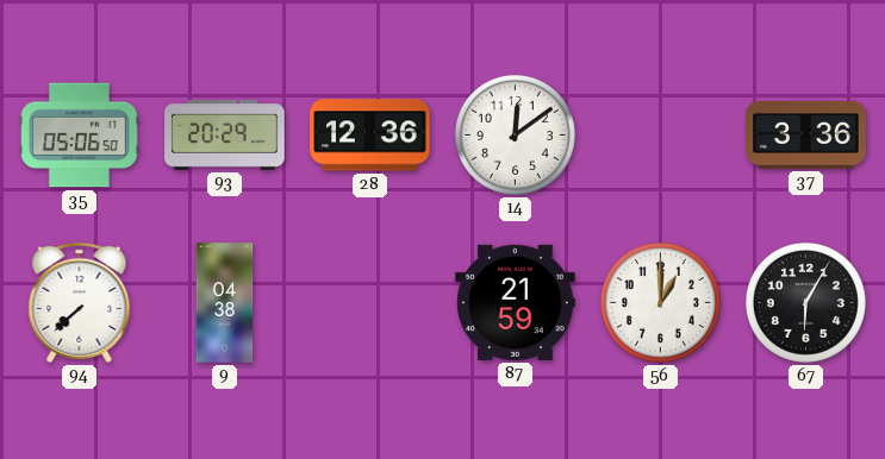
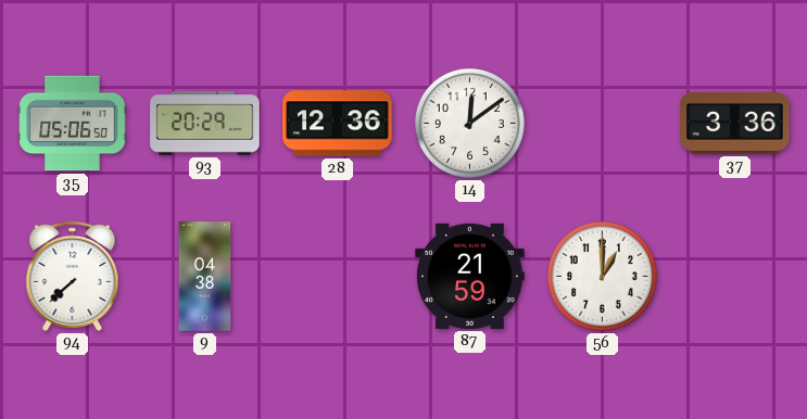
67: 6:05 -> none
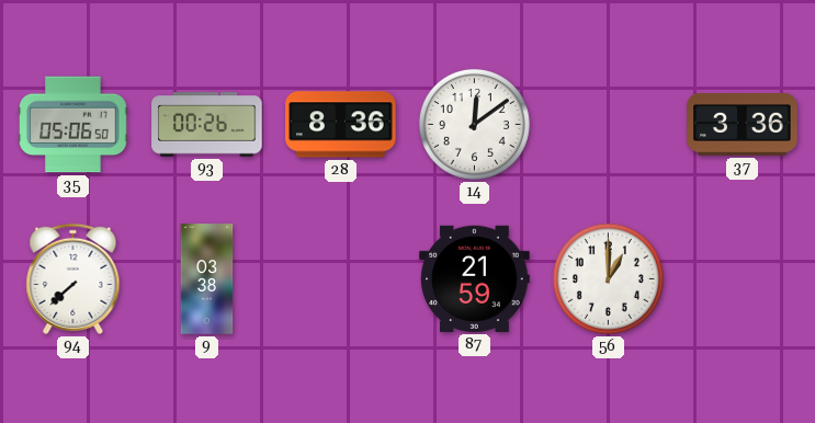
93: 20:29 -> 00:26
28: 12:36 -> 8:36
9: 04:38 -> 03:38
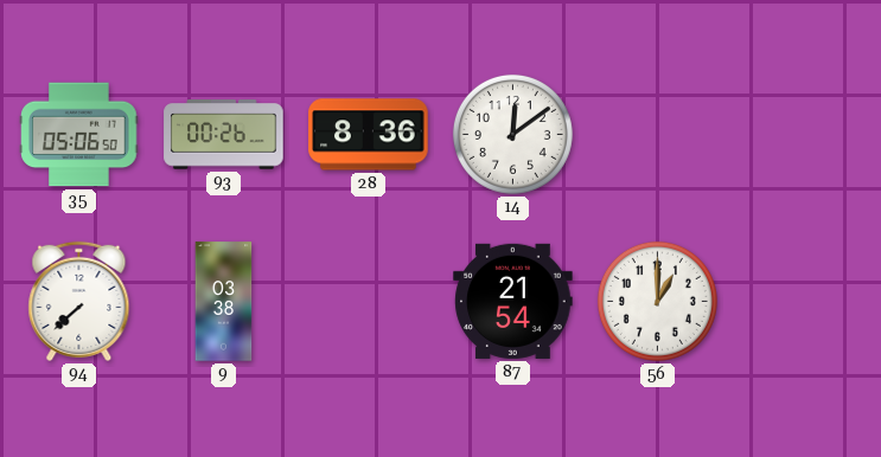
37: 3:36 -> none
87: 21:59 -> 21:54
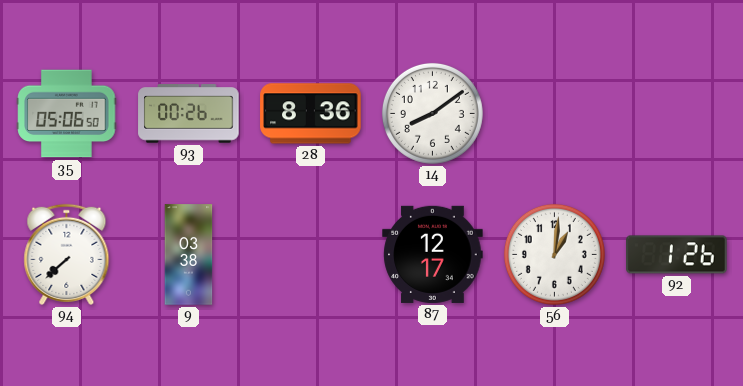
14: 12:09 -> 8:09
87: 21:54 -> 12:17
56: 1:00 -> 1:01
92: none -> 1:26
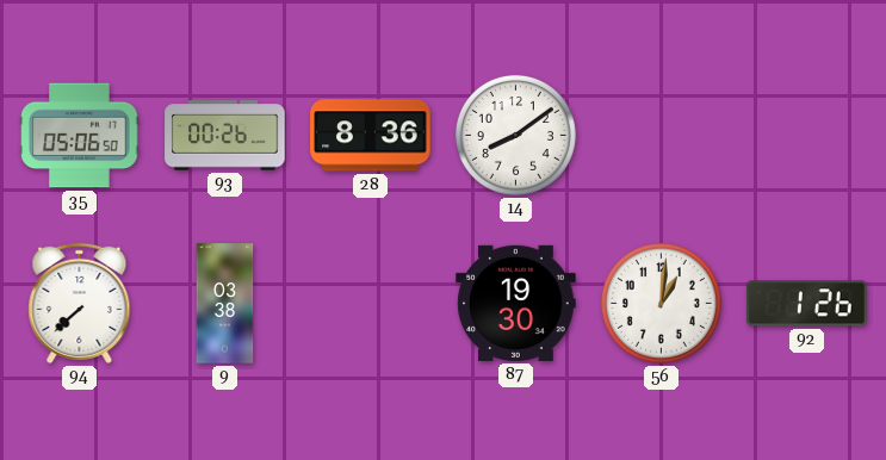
87: 12:17 -> 19:30
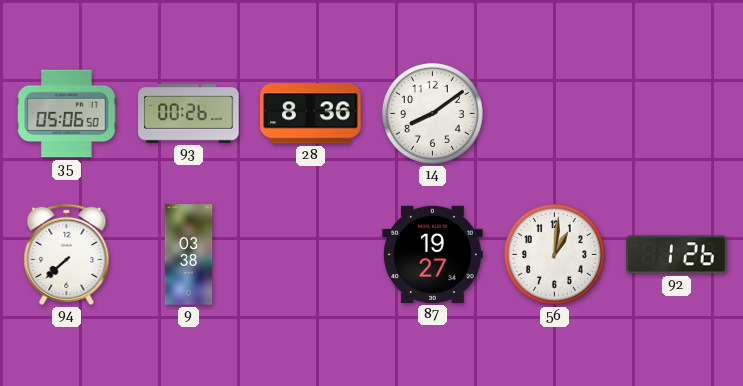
87: 19:30 -> 19:27
